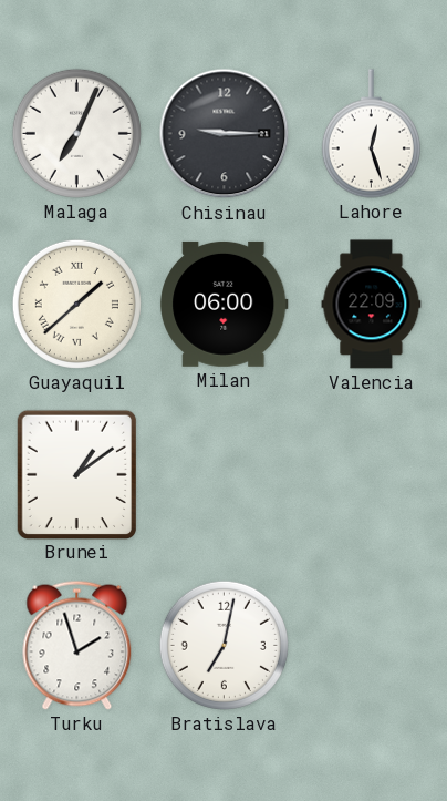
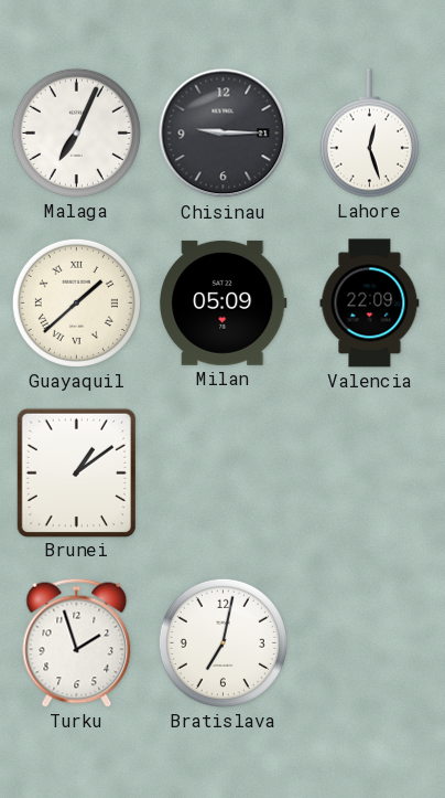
Milan: 06:00 -> 05:09
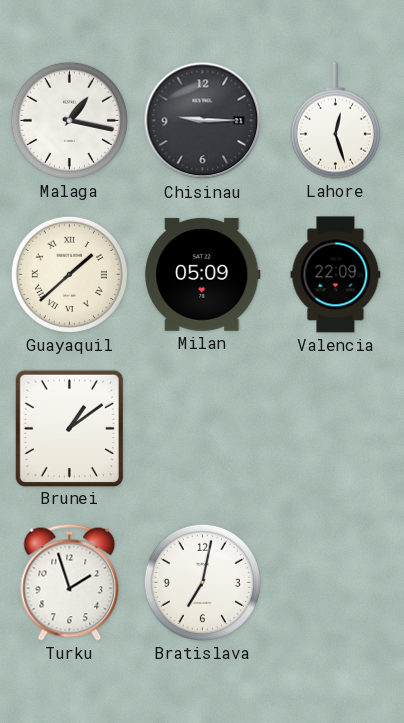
Malaga: 7:04 -> 1:17
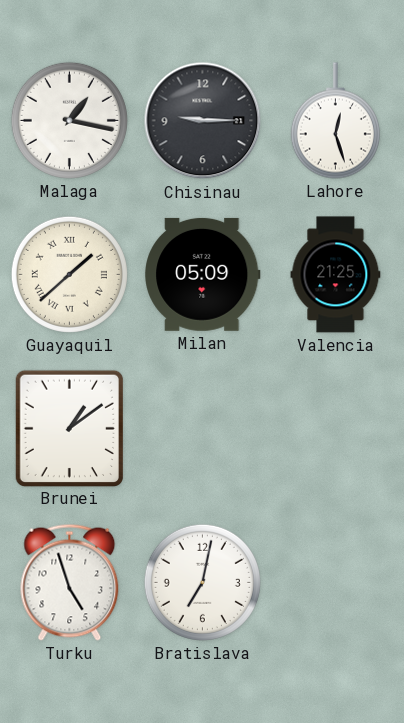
Valencia: 22:09 -> 21:25
Turku: 1:57 -> 4:57
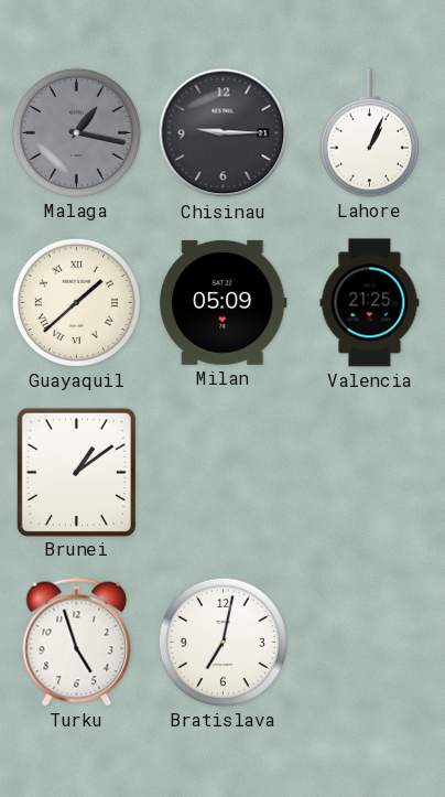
Malaga dial: white -> grey
Lahore: 12:27 -> 1:04
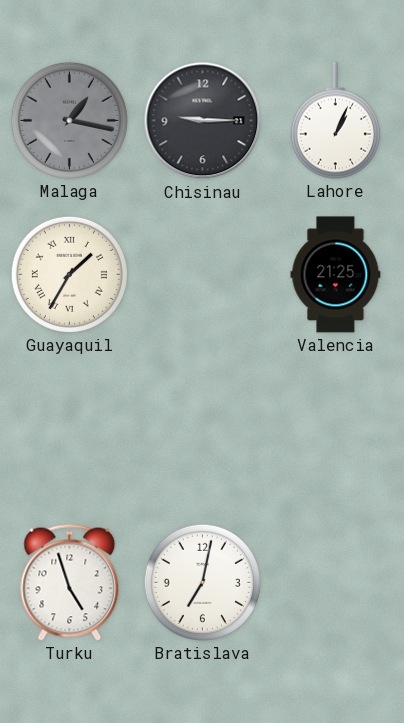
Guayaquil: 1:38 -> 1:35
Milan: 05:09 -> none
Brunei: 1:09 -> none
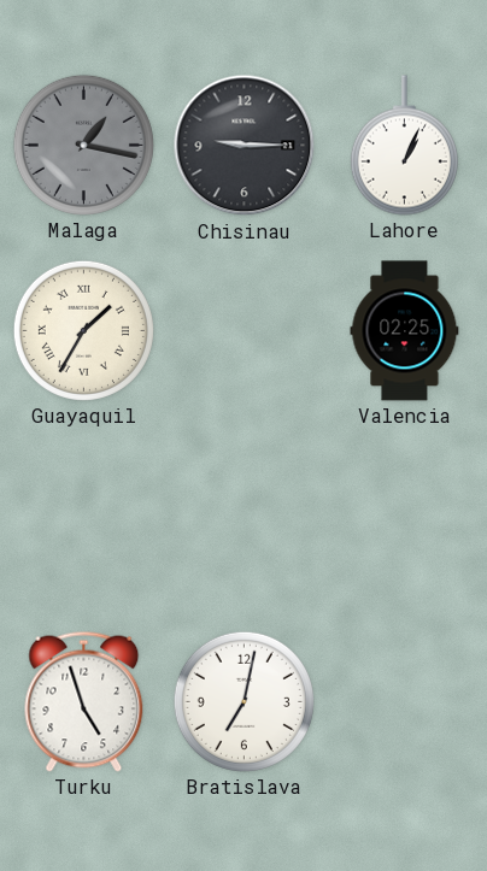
Valencia: 21:25 -> 02:25
